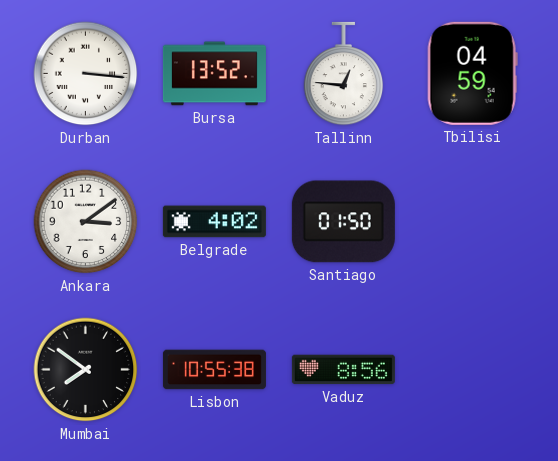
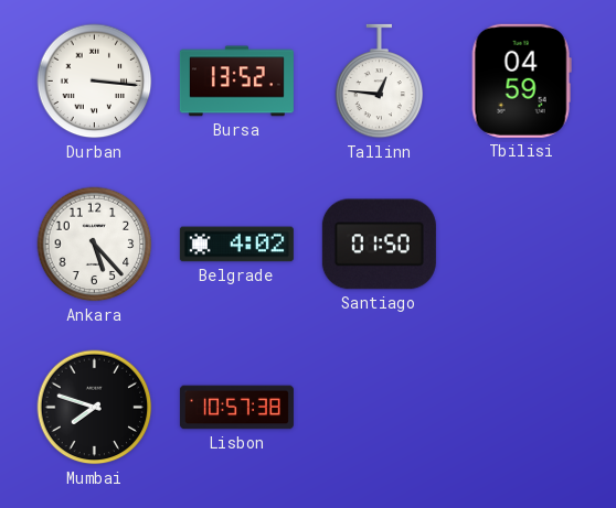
Ankara: 3:09 -> 5:23
Mumbai: 7:51 -> 7:48
Lisbon: 10:55 -> 10:57
Vaduz: 8:56 -> none
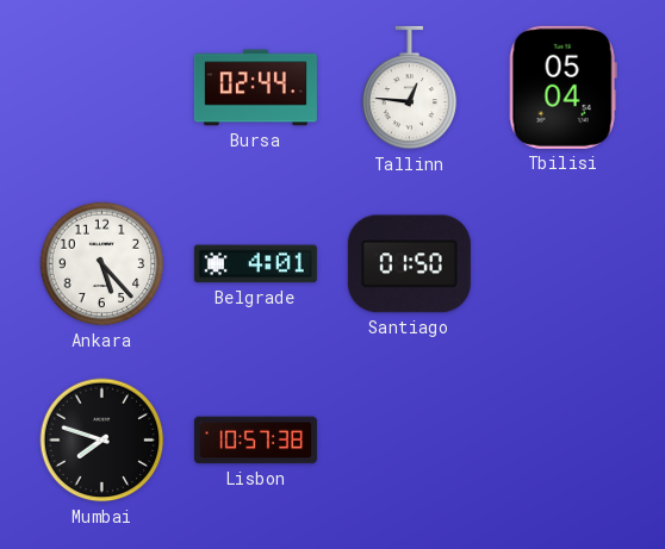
Durban: 3:16 -> none
Bursa: 13:52 -> 02:44
Tbilisi: 04:59 -> 05:04
Belgrade: 4:02 -> 4:01
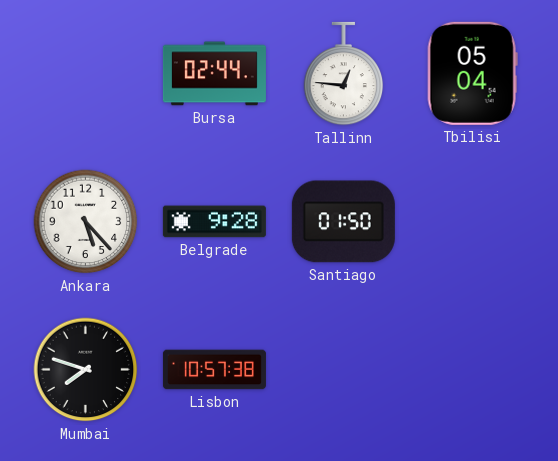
Belgrade: 4:01 -> 9:28
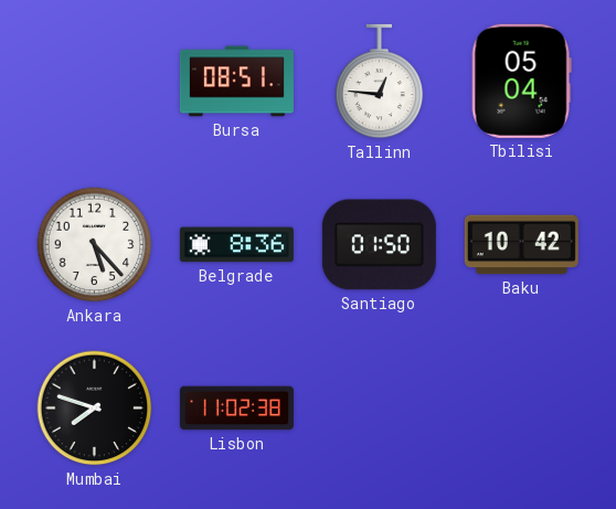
Bursa: 02:44 -> 08:51
Belgrade: 9:28 -> 8:36
Baku: none -> 10:42
Lisbon: 10:57 -> 11:02
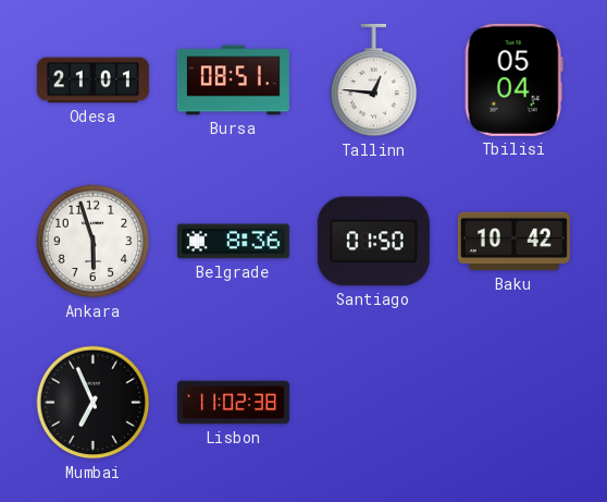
Odesa: none -> 21:01
Ankara: 5:23 -> 5:57
Mumbai: 7:48 -> 6:56
